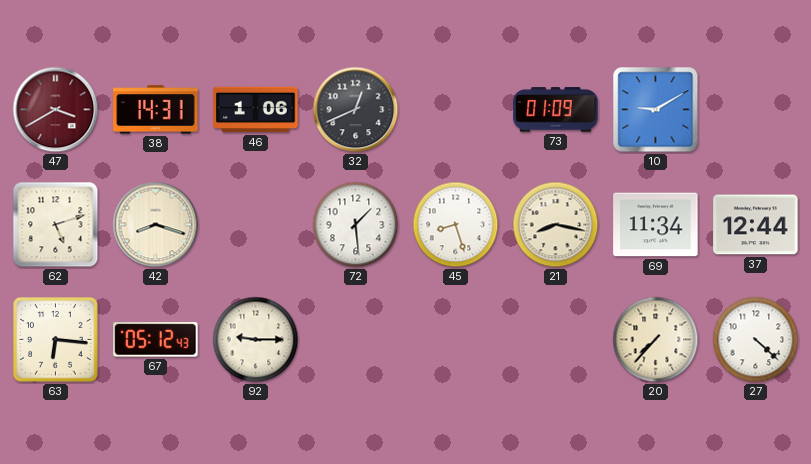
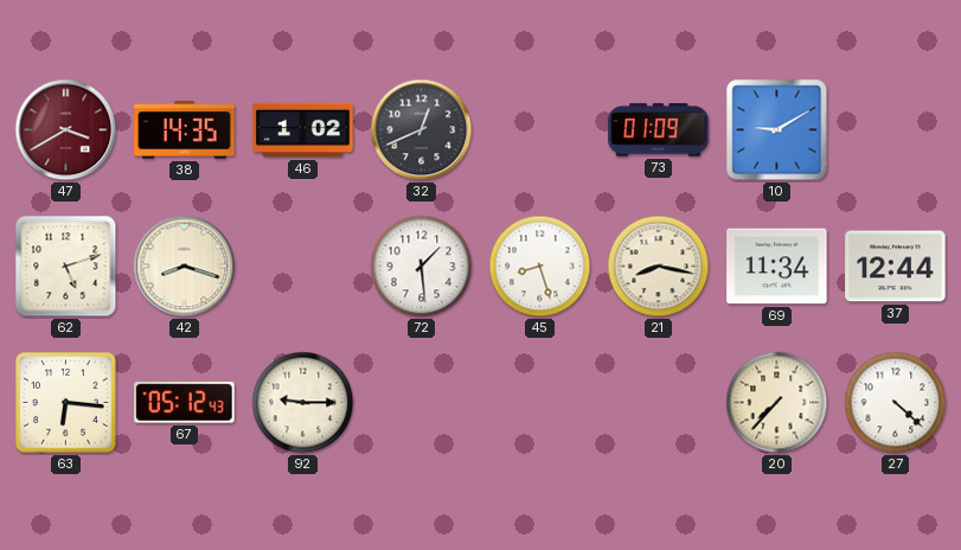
38: 14:31 -> 14:35
46: 1:06 -> 1:02
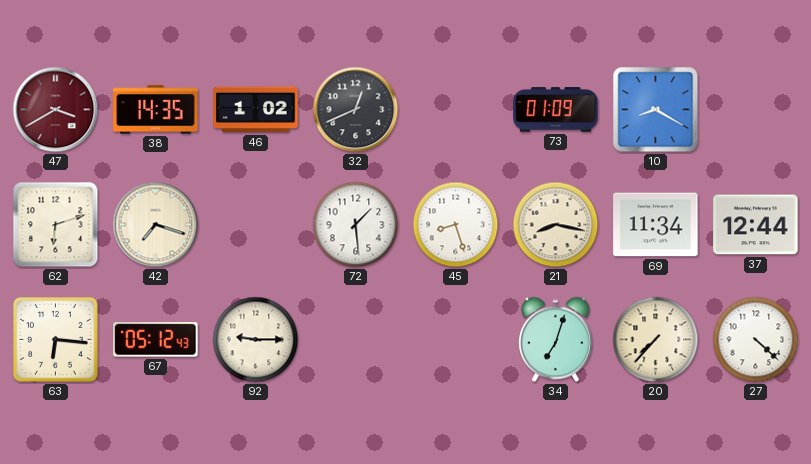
10: 9:10 -> 8:20
62: 5:12 -> 6:12
42: 8:18 -> 7:18
34: none -> 7:03
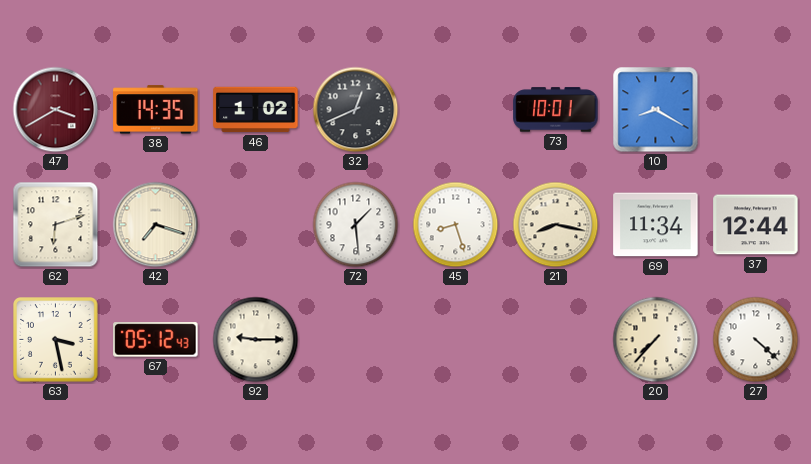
73: 01:09 -> 10:01
63: 6:16 -> 3:28
34: 7:03 -> none
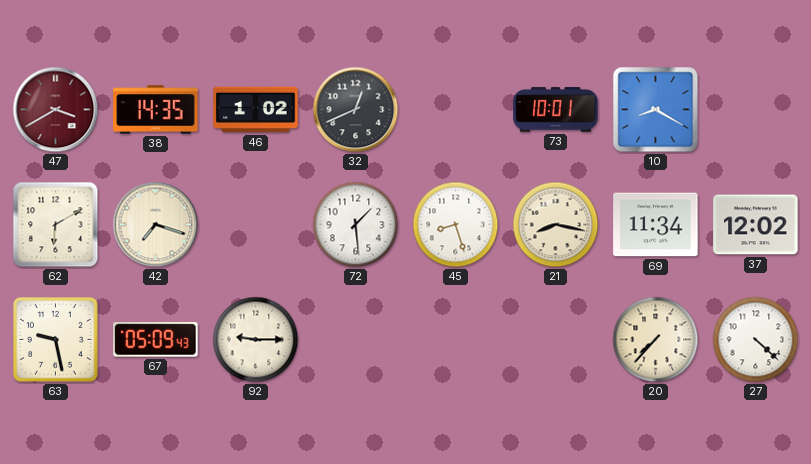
62: 6:12 -> 6:10
37: 12:44 -> 12:02
63: 3:28 -> 9:28
67: 05:12 -> 05:09
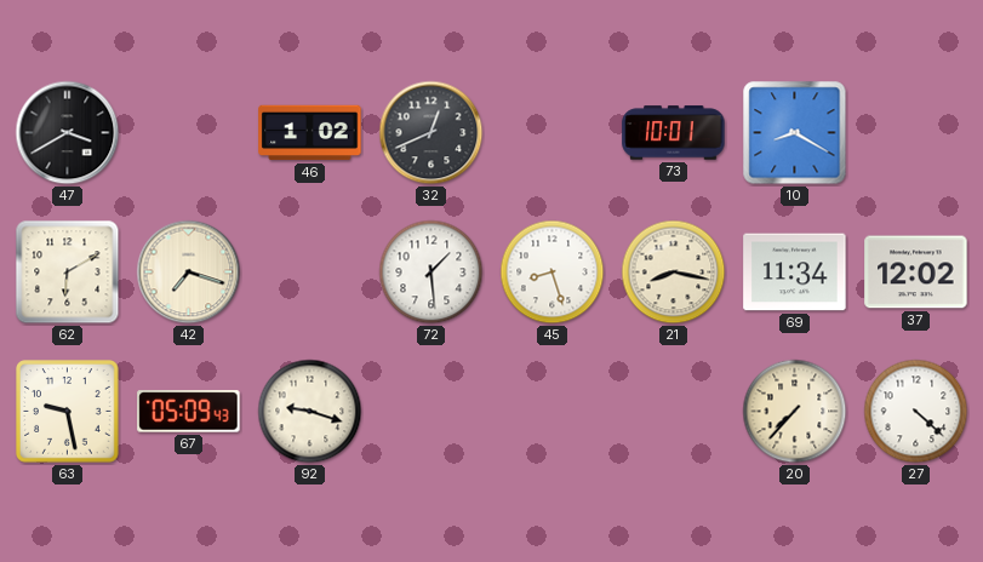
47 dial: burgundy -> black
38: 14:35 -> none
92: 9:15 -> 9:18
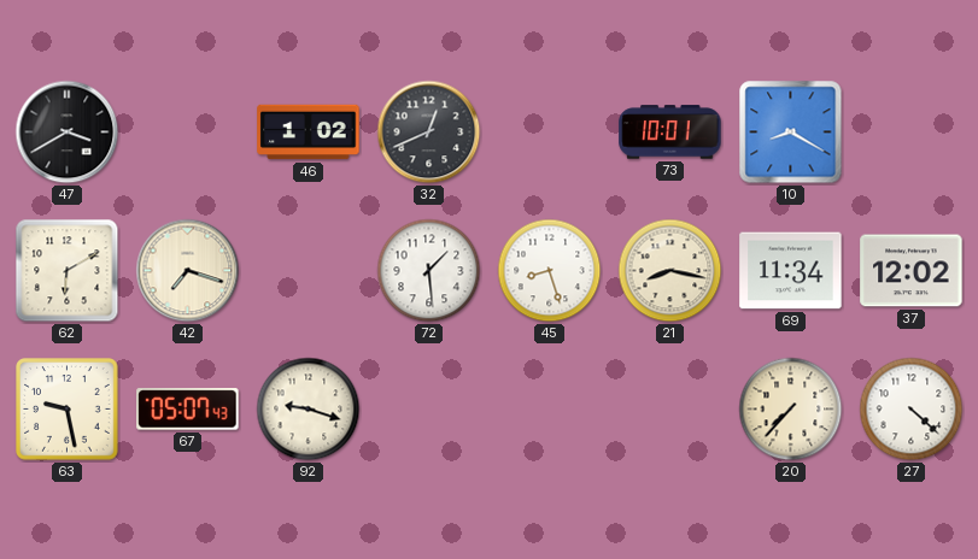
67: 05:09 -> 05:07
